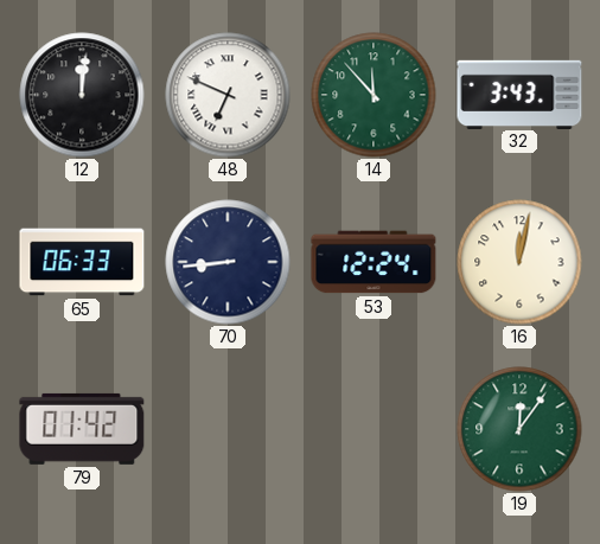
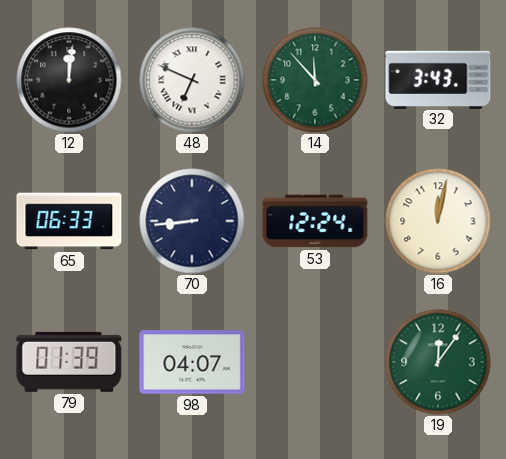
79: 01:42 -> 01:39
98: none -> 04:07
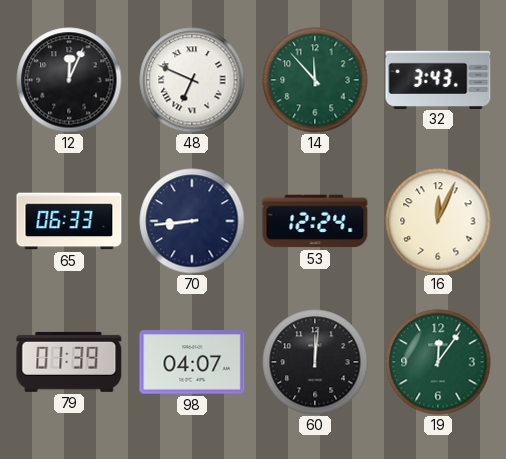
12: 12:01 -> 12:04
16: 12:02 -> 12:04
60: none -> 12:01
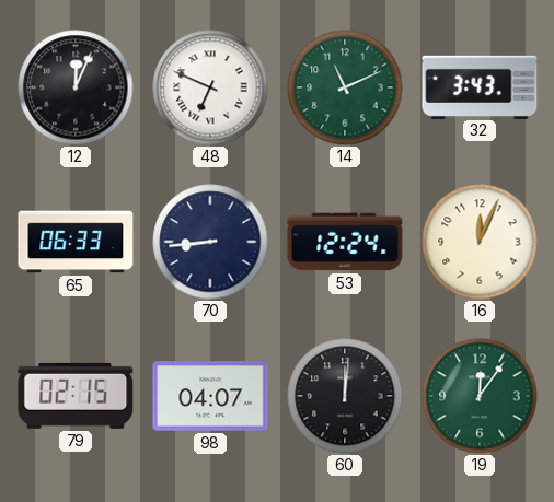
14: 11:53 -> 11:11
79: 01:39 -> 02:15
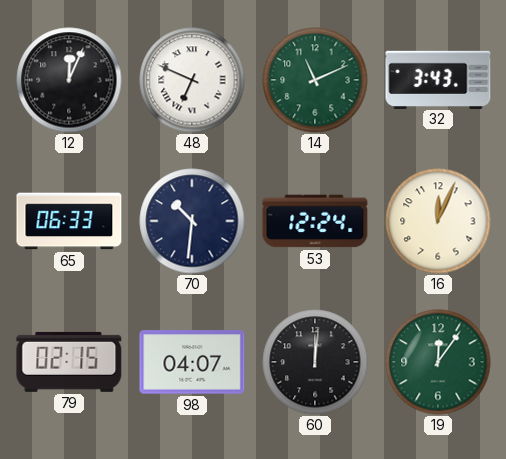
70: 8:44 -> 10:31
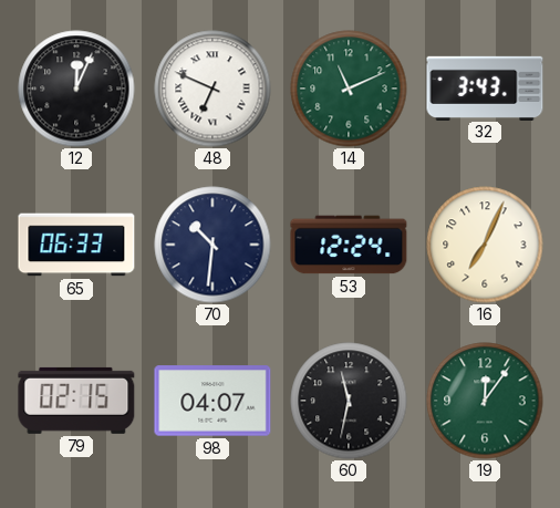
16: 12:04 -> 7:04
60: 12:01 -> 11:32
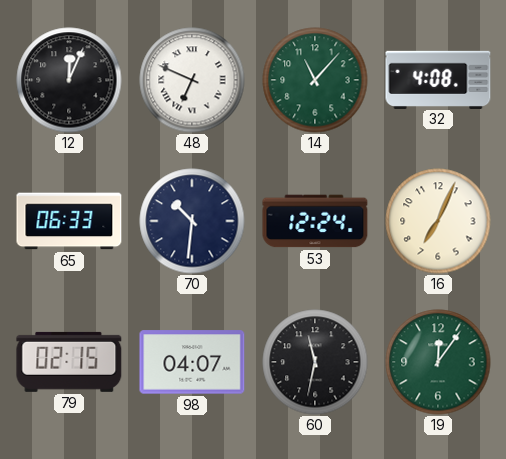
14: 11:11 -> 11:07
32: 3:43 -> 4:08
